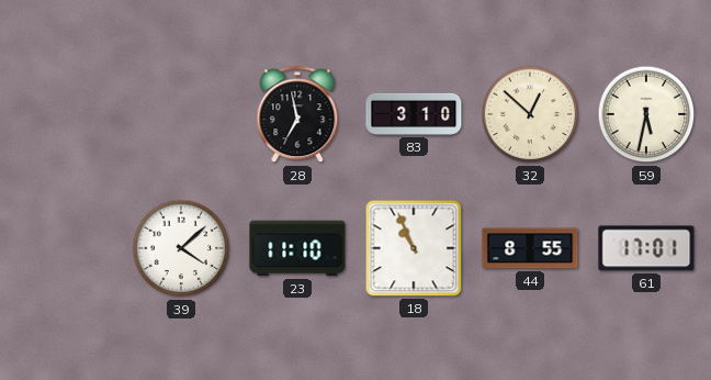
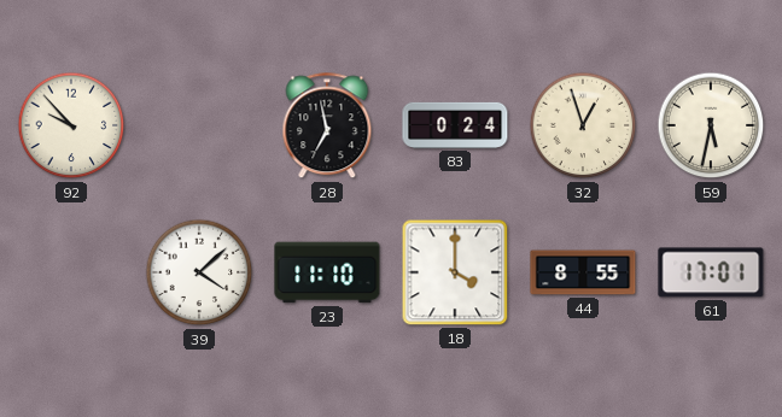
92: none -> 9:53
83: 3:10 -> 0:24
32: 12:52 -> 12:57
18: 10:56 -> 4:00
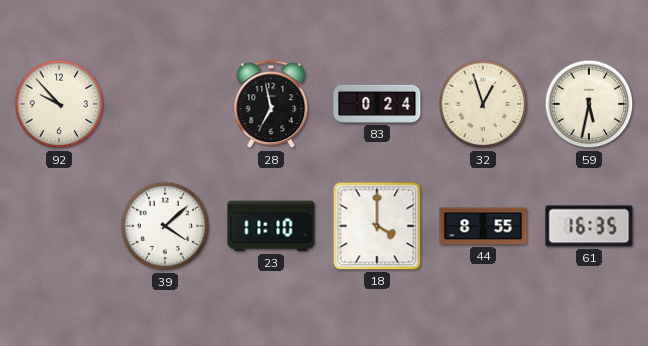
61: 17:01 -> 16:35
